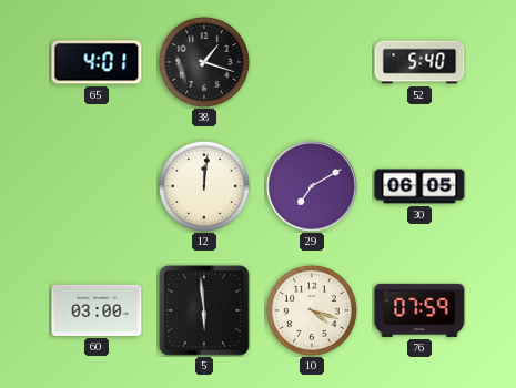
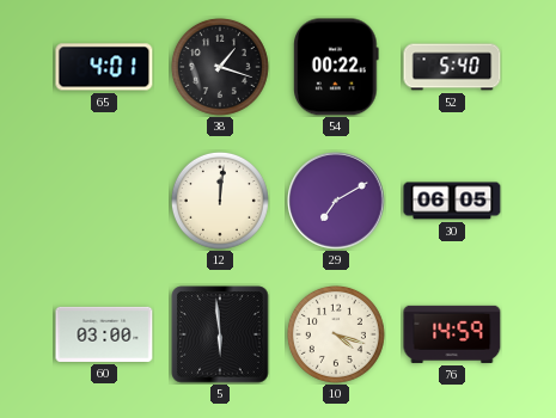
54: none -> 00:22
76: 07:59 -> 14:59
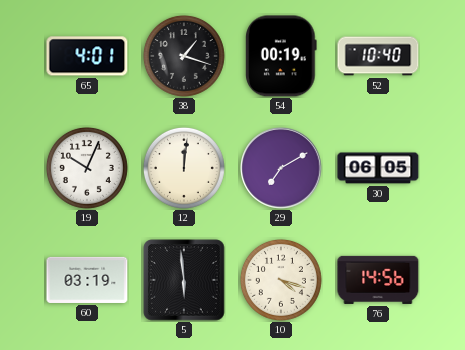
54: 00:22 -> 00:19
52: 5:40 -> 10:40
19: none -> 10:04
60: 03:00 -> 03:19
76: 14:59 -> 14:56
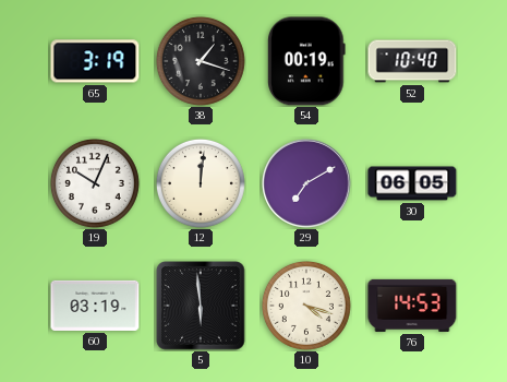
65: 4:01 -> 3:19
76: 14:56 -> 14:53
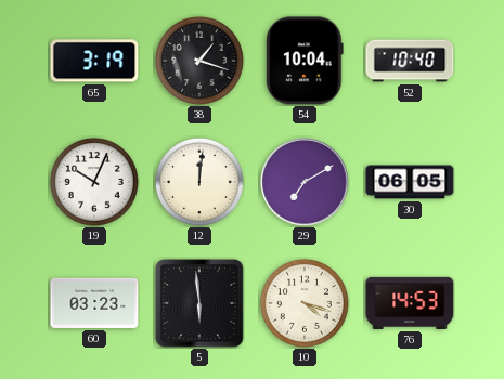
54: 00:19 -> 10:04
60: 03:19 -> 03:23
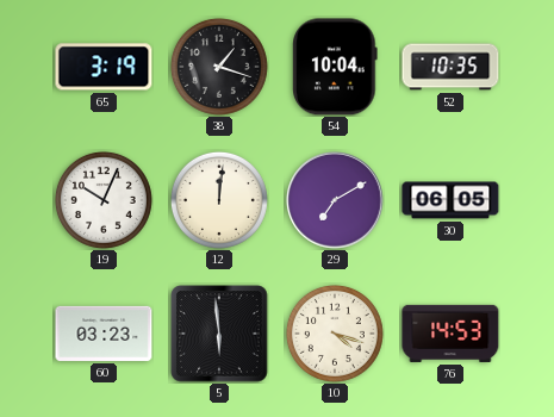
52: 10:40 -> 10:35
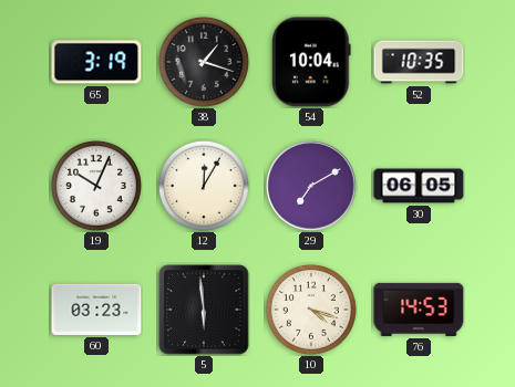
12: 12:01 -> 12:05
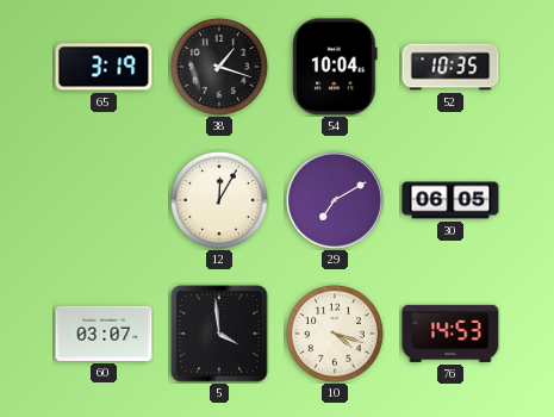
19: 10:04 -> none
60: 03:23 -> 03:07
5: 5:59 -> 3:59
